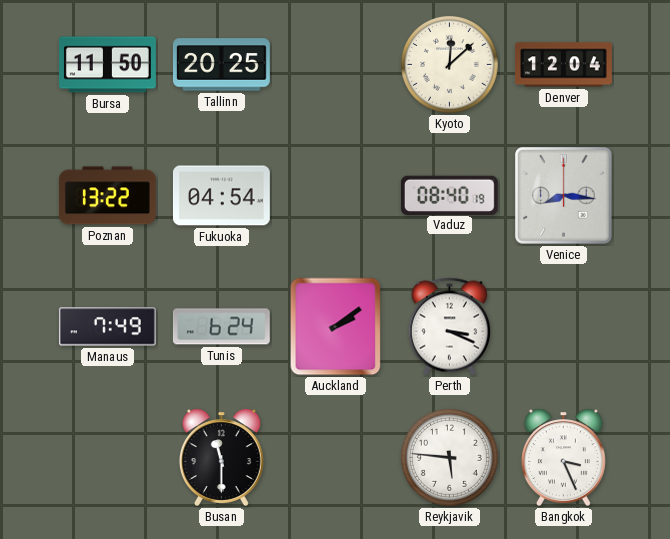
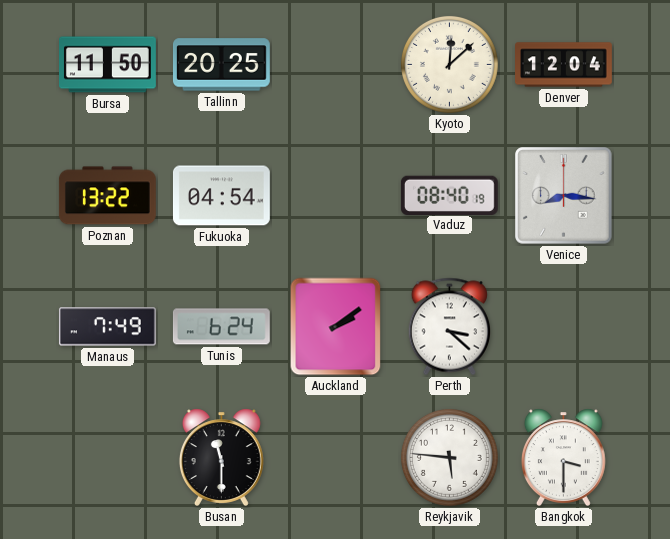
Perth: 3:19 -> 3:22
Bangkok: 3:26 -> 3:30
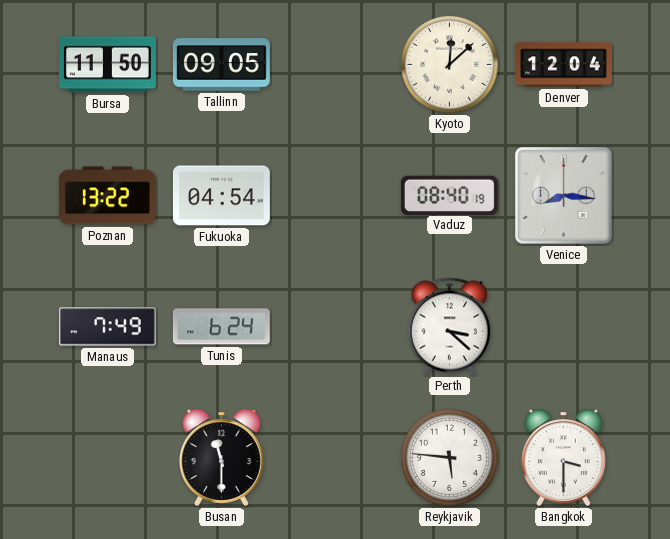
Tallinn: 20:25 -> 09:05
Auckland: 2:09 -> none
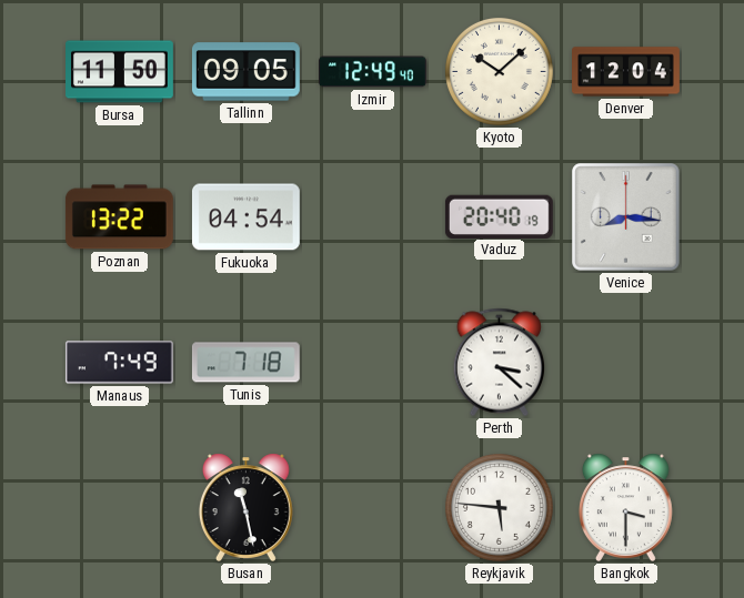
Izmir: none -> 12:49
Kyoto: 12:08 -> 10:08
Vaduz: 08:40 -> 20:40
Tunis: 6:24 -> 7:18
Busan: 11:30 -> 11:28
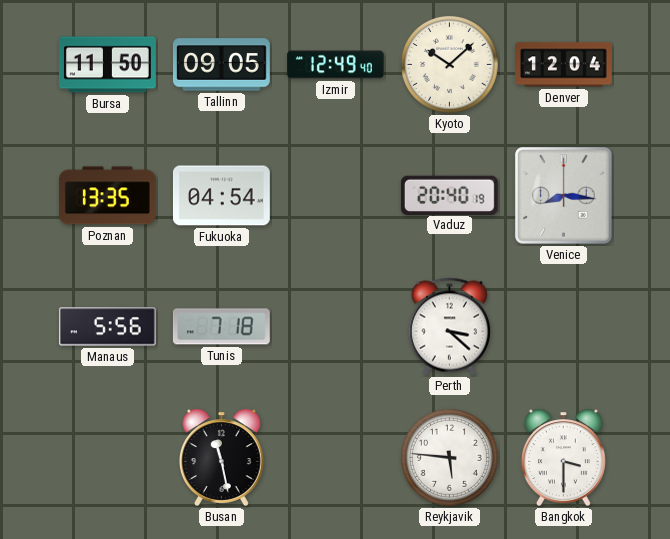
Poznan: 13:22 -> 13:35
Manaus: 7:49 -> 5:56
